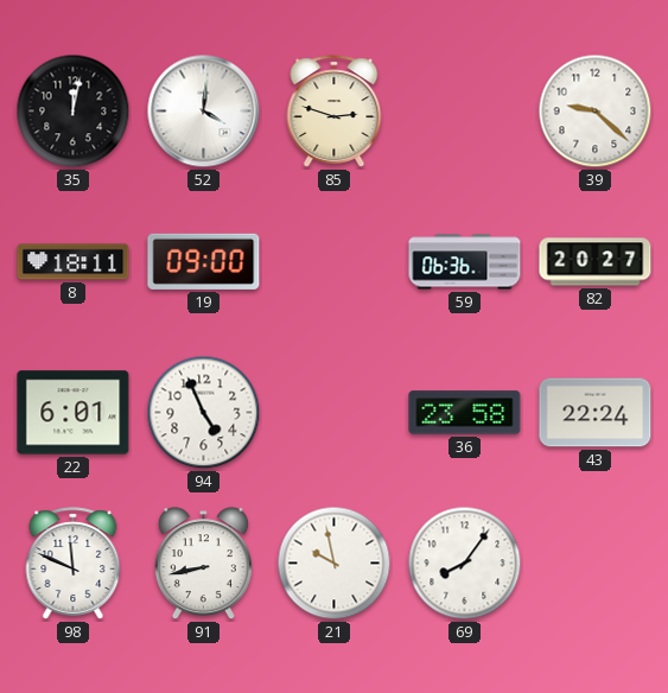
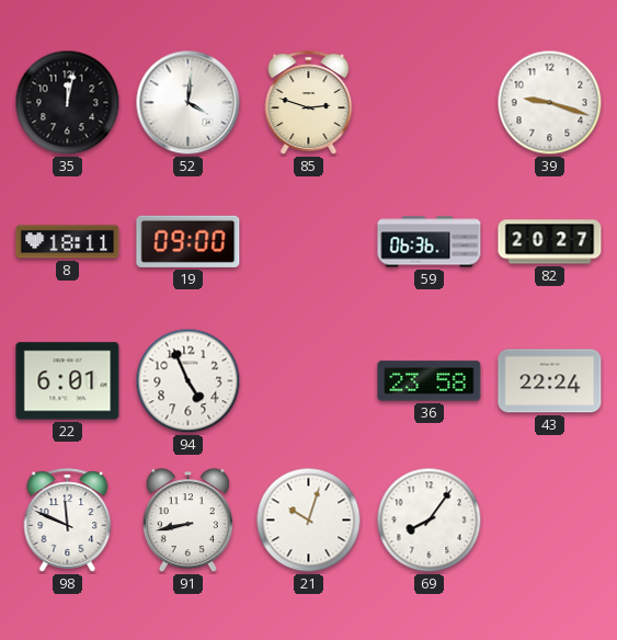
39: 9:22 -> 9:18
21: 9:58 -> 10:03
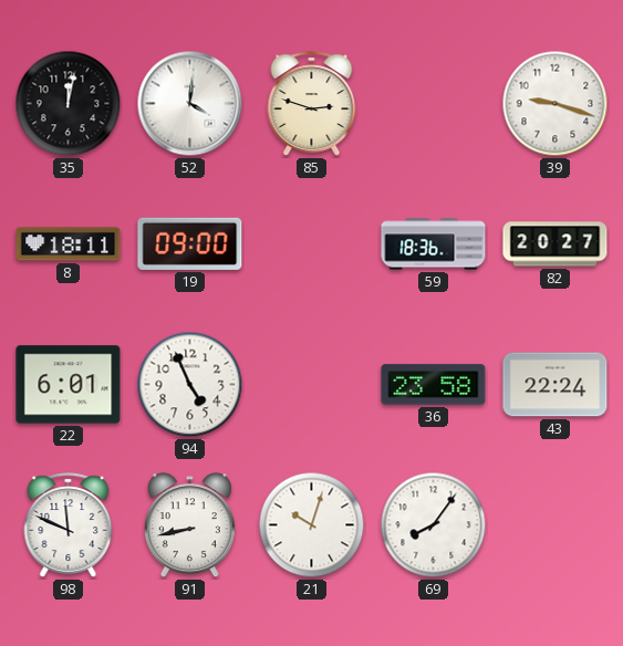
59: 06:36 -> 18:36
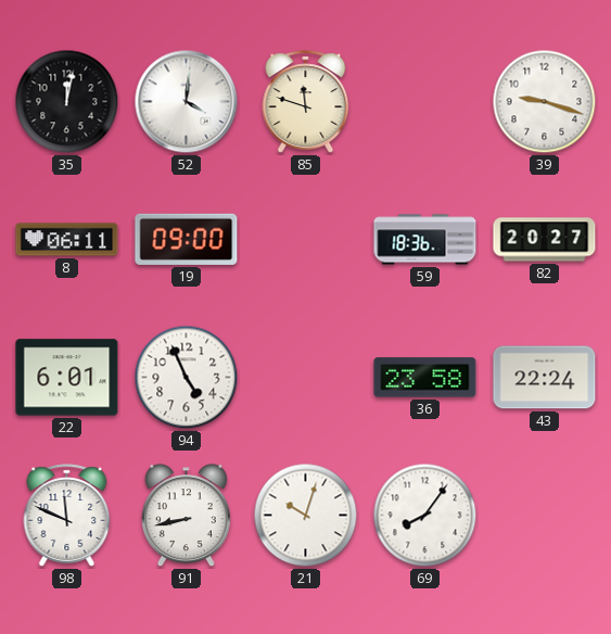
85: 2:48 -> 11:48
8: 18:11 -> 06:11
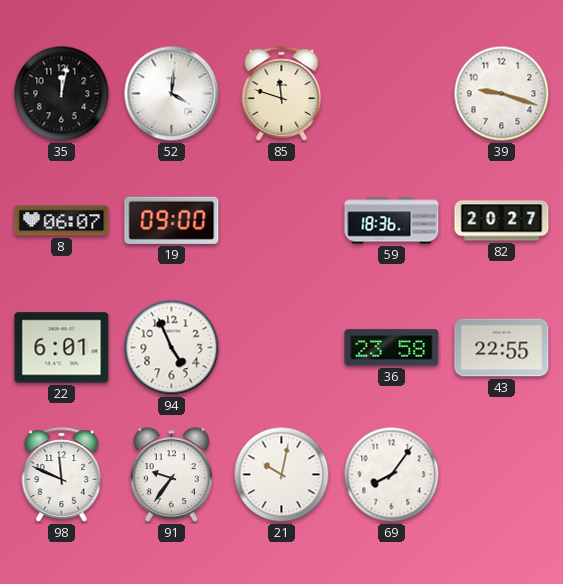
8: 06:11 -> 06:07
43: 22:24 -> 22:55
91: 8:43 -> 9:36
21: 10:03 -> 10:02
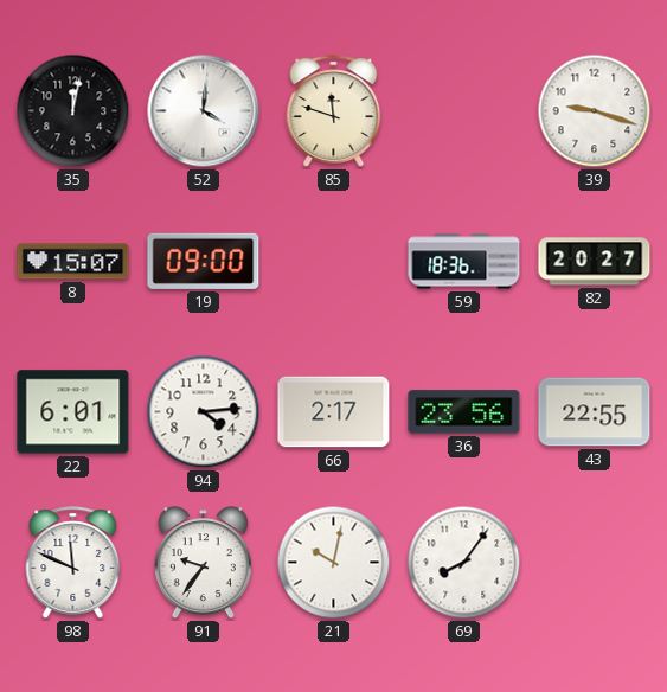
8: 06:07 -> 15:07
94: 4:56 -> 4:14
66: none -> 2:17
36: 23:58 -> 23:56
